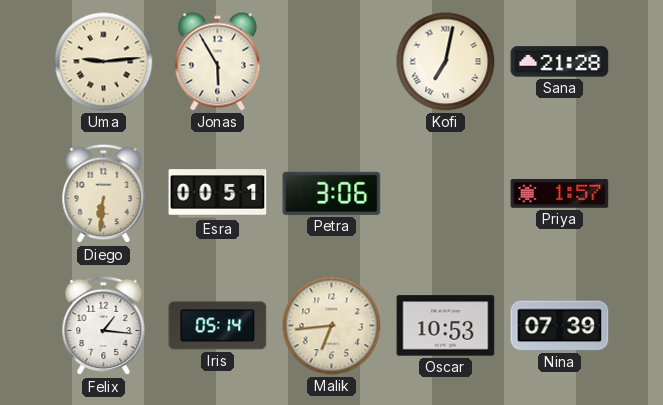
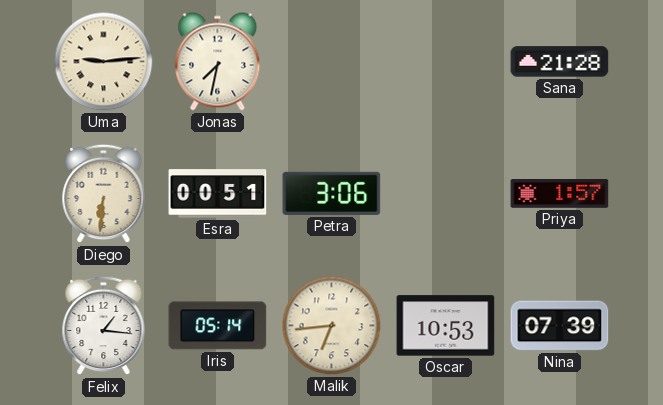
Jonas: 5:55 -> 7:32
Kofi: 7:02 -> none
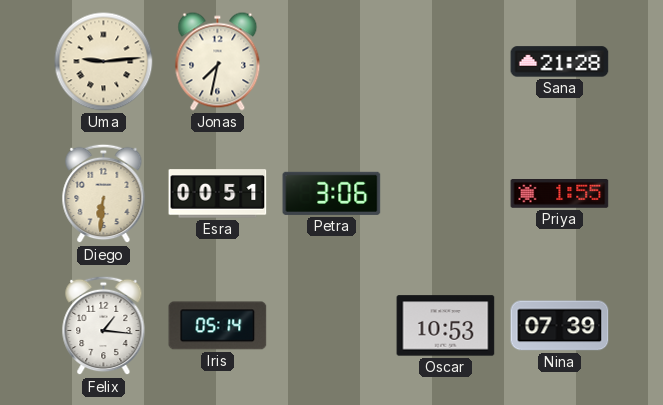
Priya: 1:57 -> 1:55
Malik: 6:44 -> none
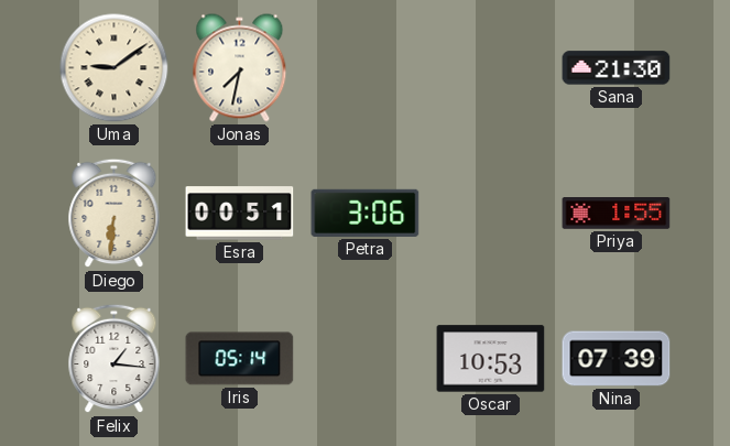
Uma: 9:14 -> 9:09
Sana: 21:28 -> 21:30
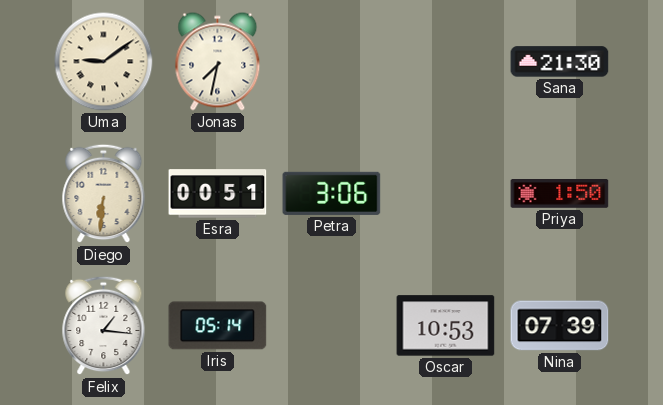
Priya: 1:55 -> 1:50
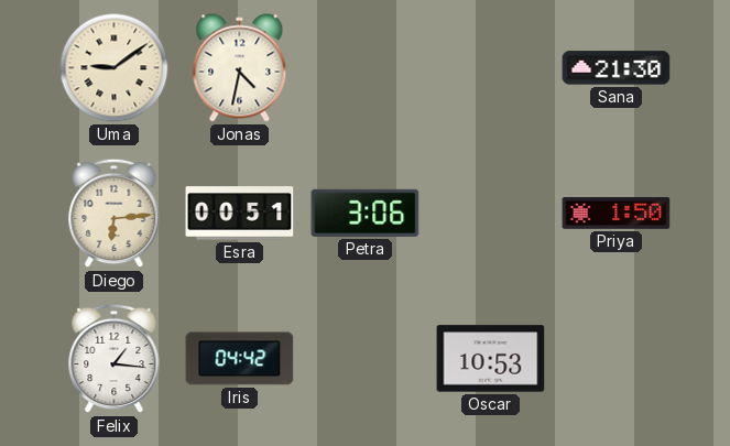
Jonas: 7:32 -> 4:32
Diego: 6:31 -> 6:14
Iris: 05:14 -> 04:42
Nina: 07:39 -> none
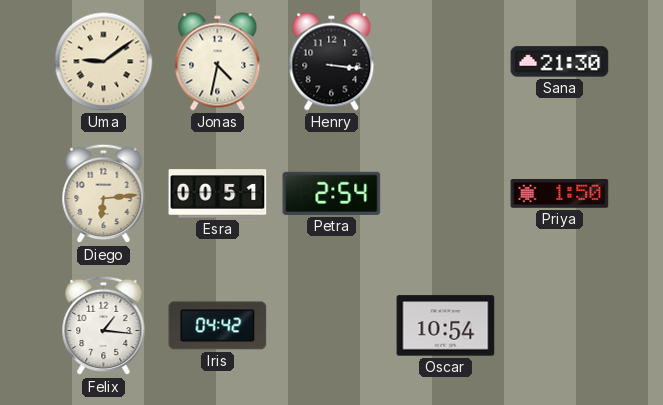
Henry: none -> 3:16
Petra: 3:06 -> 2:54
Oscar: 10:53 -> 10:54
